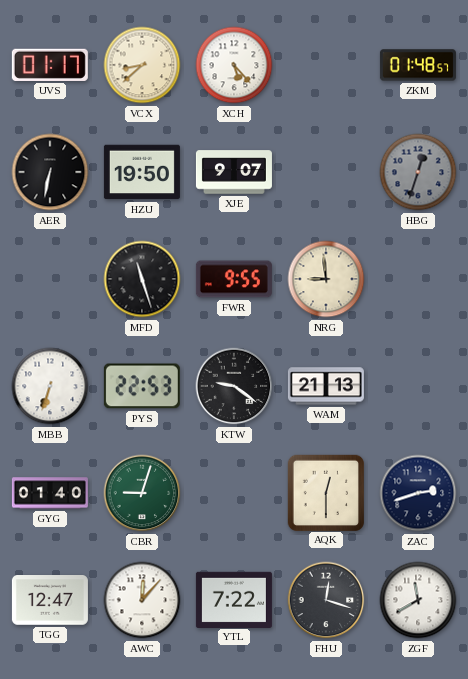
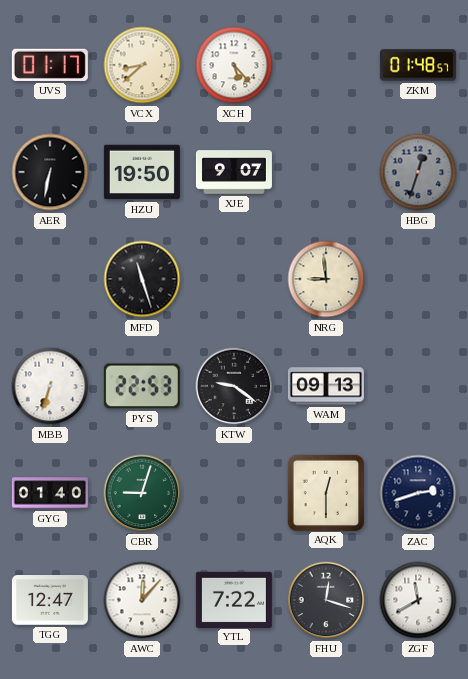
FWR: 9:55 -> none
WAM: 21:13 -> 09:13
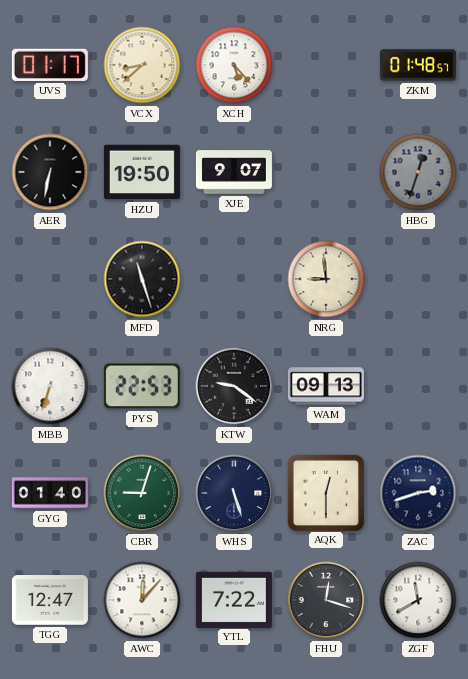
WHS: none -> 5:27
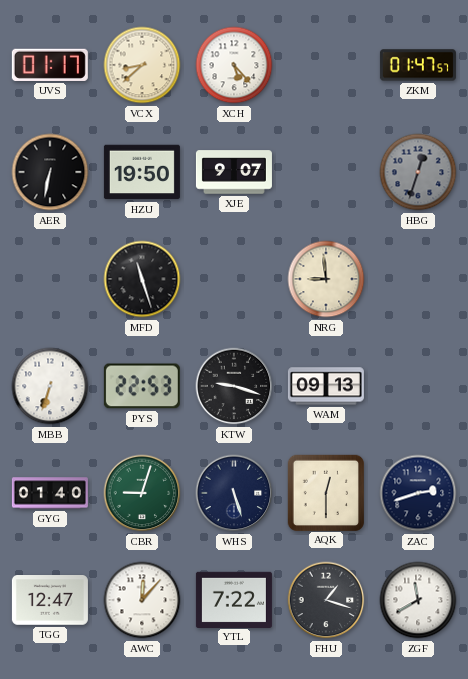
ZKM: 01:48 -> 01:47
KTW: 9:21 -> 9:18
FHU: 12:18 -> 1:18
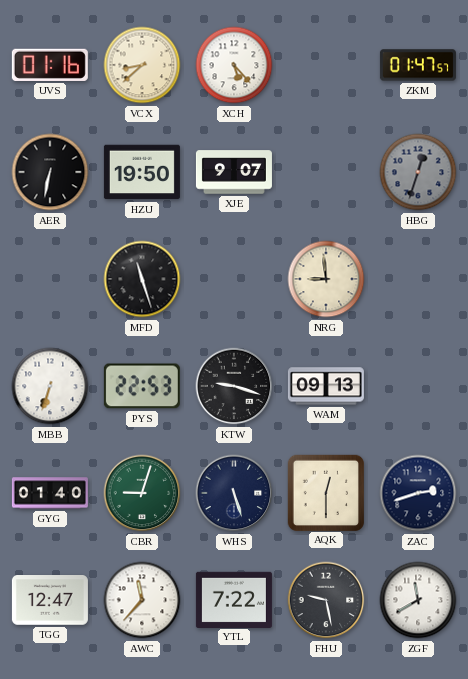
UVS: 01:17 -> 01:16
AWC: 12:07 -> 11:37
FHU: 1:18 -> 9:28
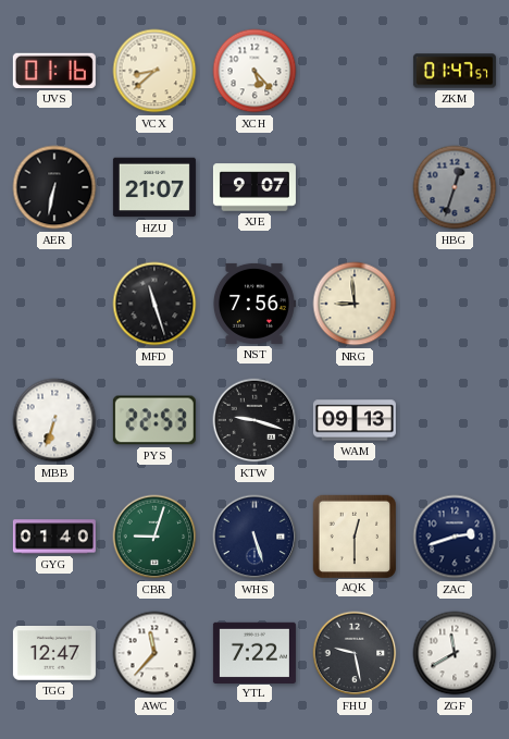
HZU: 19:50 -> 21:07
NST: none -> 7:56
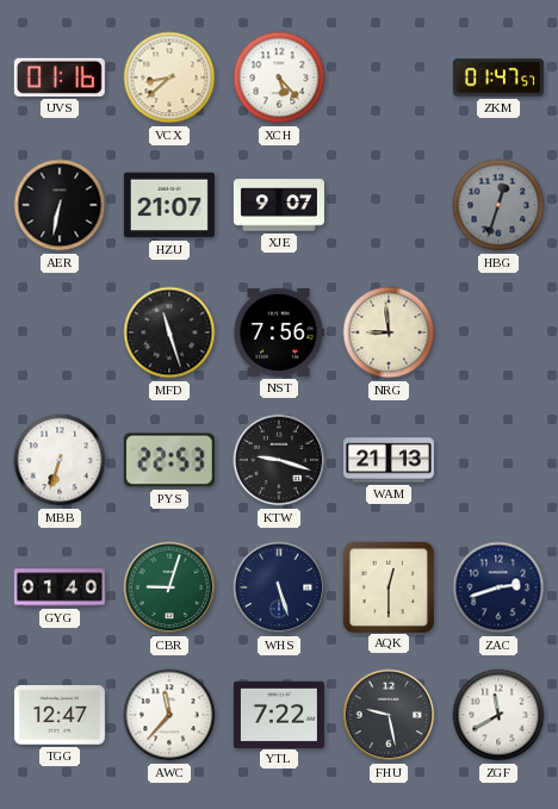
WAM: 09:13 -> 21:13
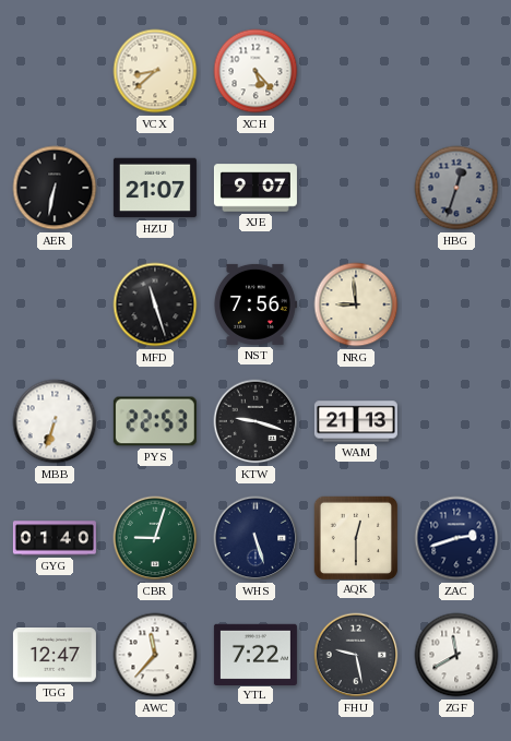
UVS: 01:16 -> none
ZKM: 01:47 -> none
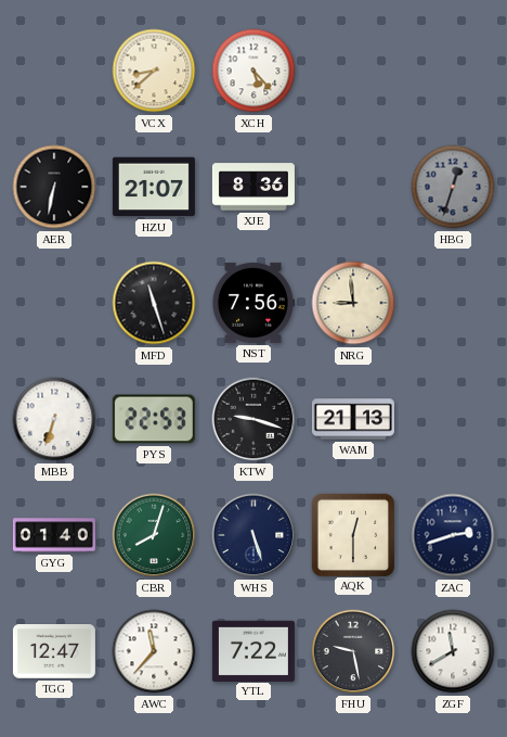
XJE: 9:07 -> 8:36
CBR: 9:03 -> 8:03
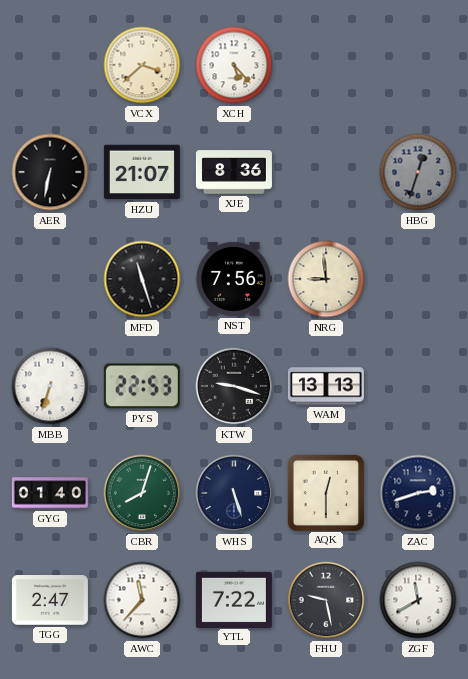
VCX: 8:38 -> 3:38
WAM: 21:13 -> 13:13
TGG: 12:47 -> 2:47
